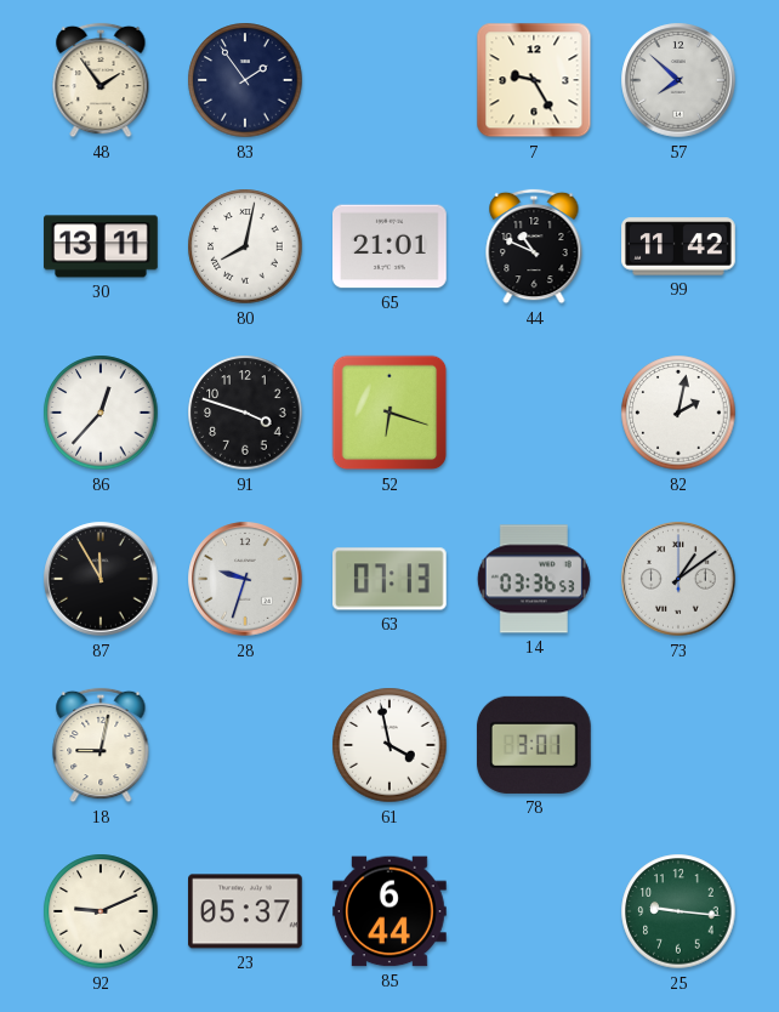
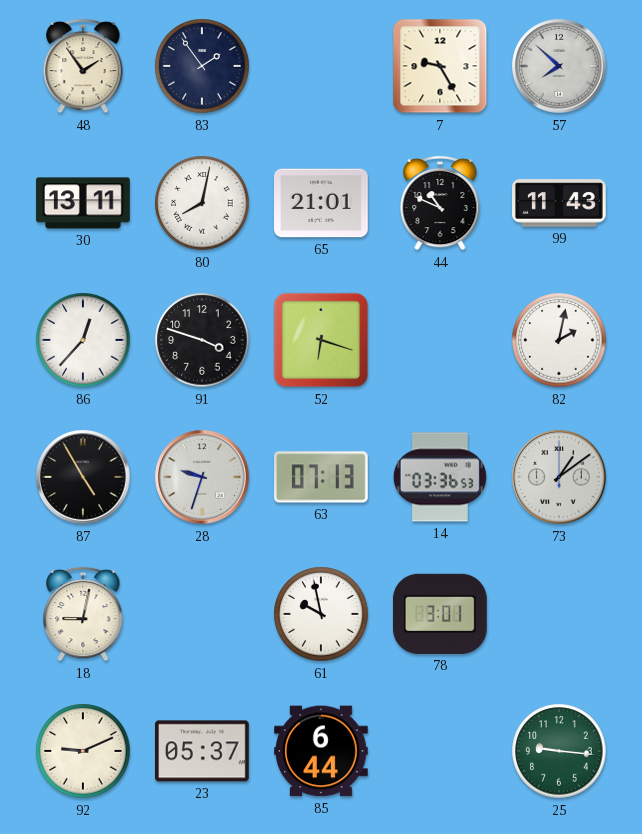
99: 11:42 -> 11:43
87: 11:55 -> 4:55
61: 3:58 -> 9:58
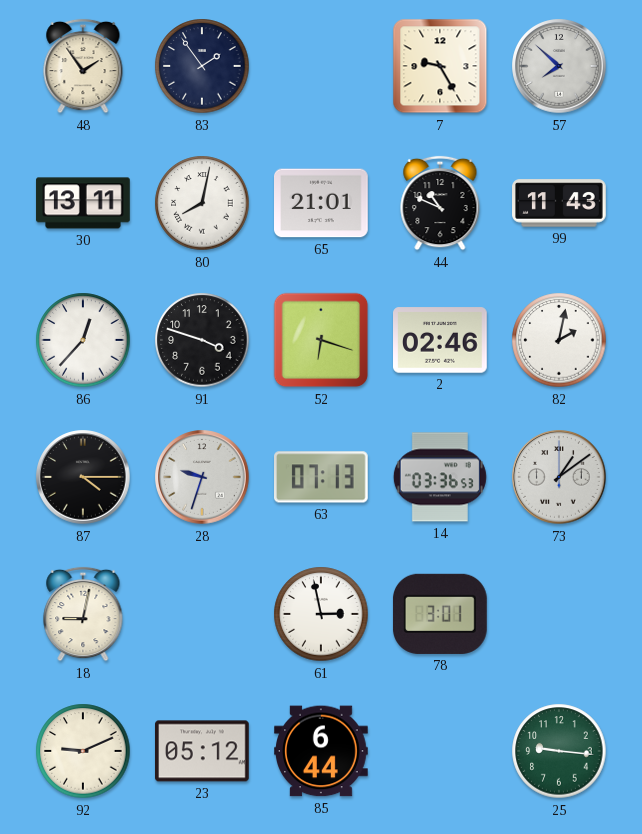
2: none -> 02:46
87: 4:55 -> 4:15
61: 9:58 -> 2:58
23: 05:37 -> 05:12
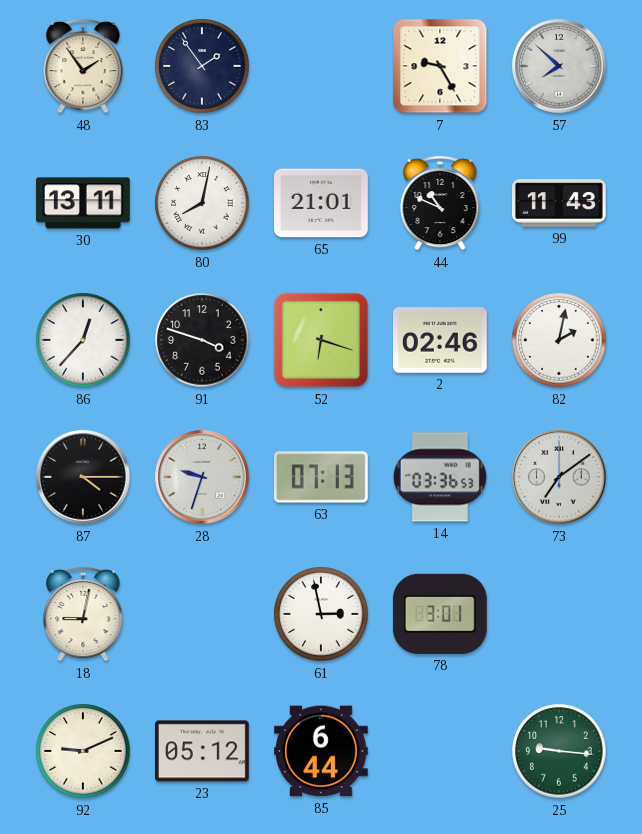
73: 1:09 -> 7:09
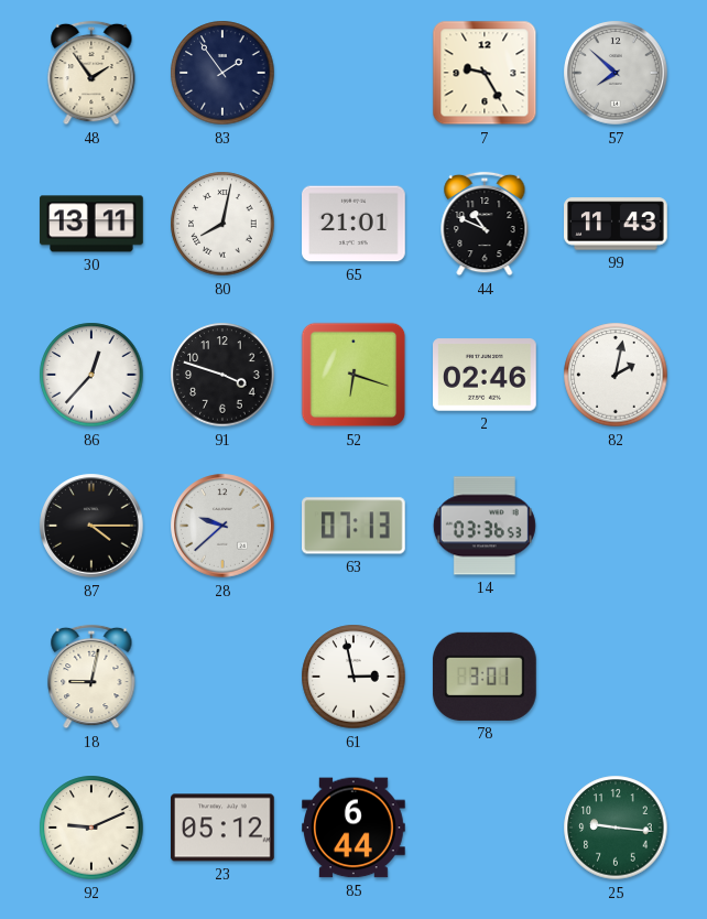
28: 9:33 -> 9:38
73: 7:09 -> none
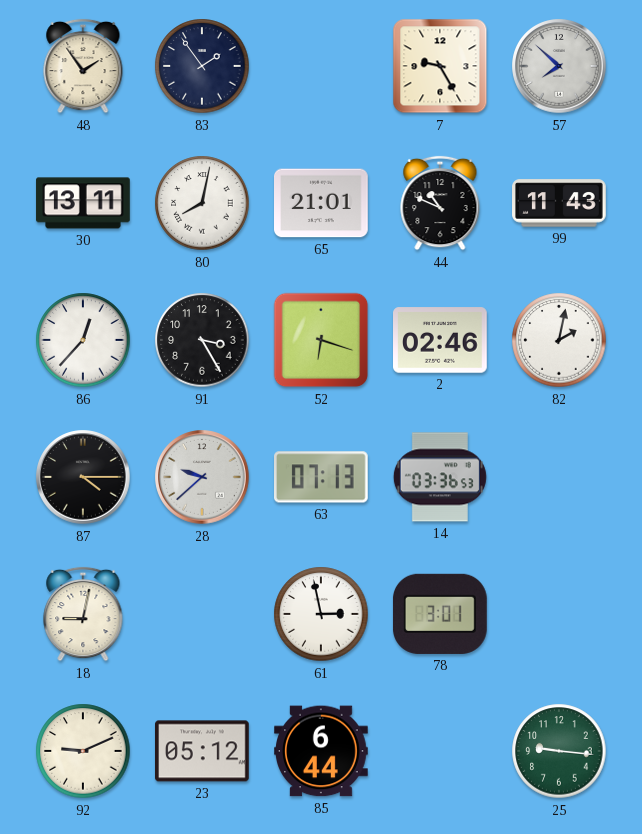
91: 3:48 -> 3:25
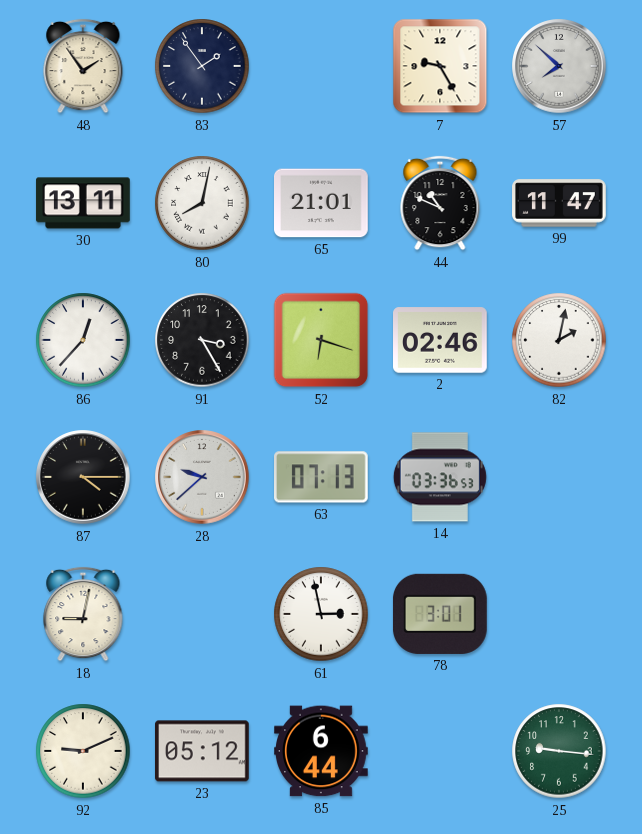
99: 11:43 -> 11:47
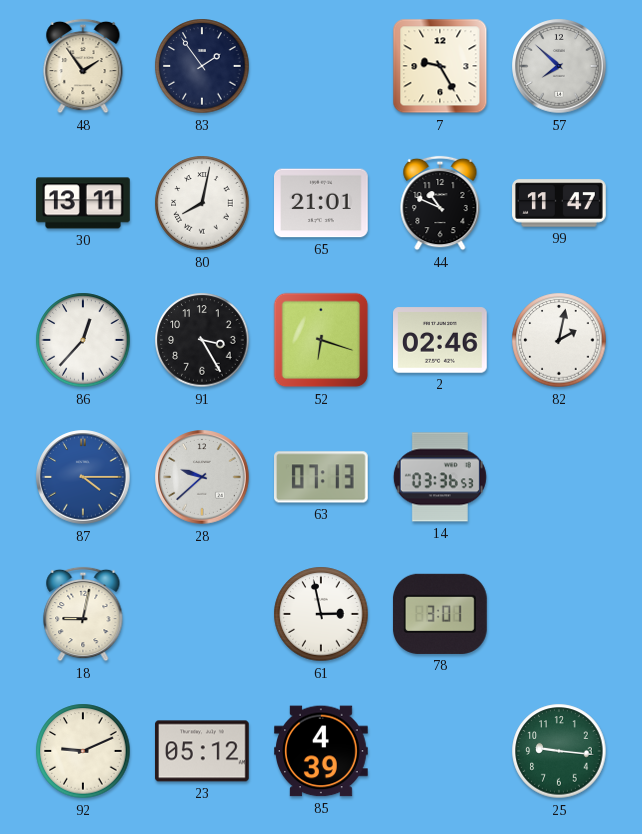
87 dial: black -> blue
85: 6:44 -> 4:39
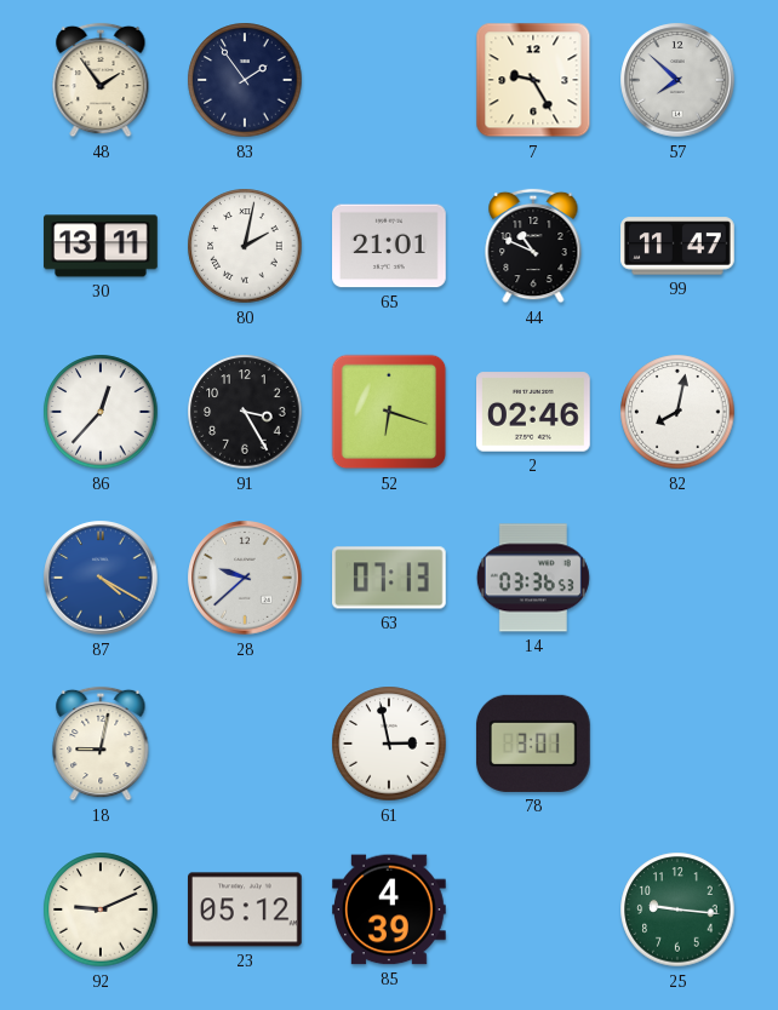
80: 8:02 -> 2:02
82: 2:02 -> 8:02
87: 4:15 -> 4:20
